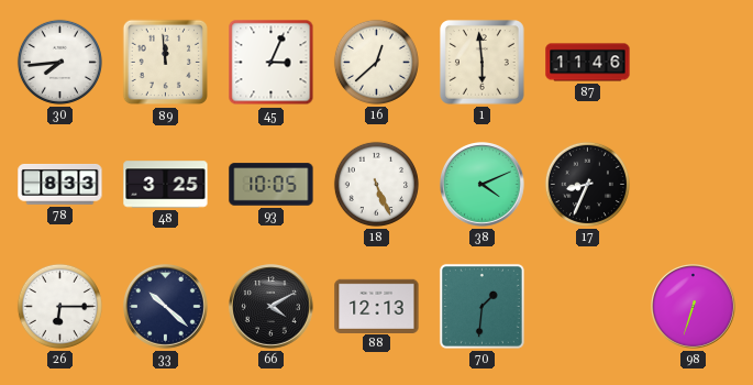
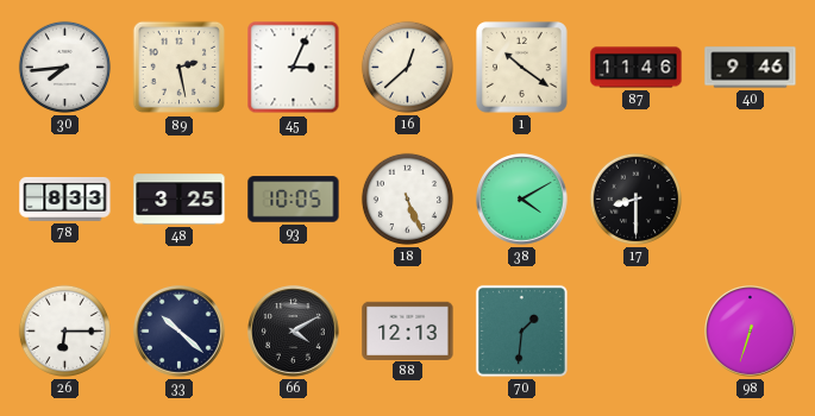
89: 11:59 -> 2:28
1: 5:59 -> 10:21
40: none -> 9:46
38: 4:11 -> 4:10
17: 8:34 -> 8:30
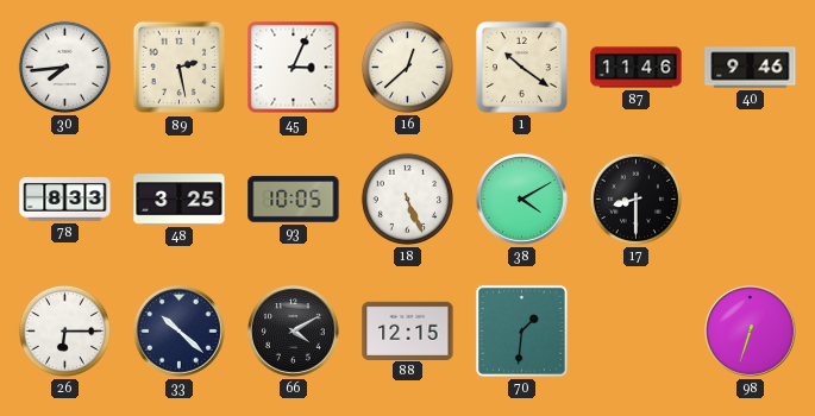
88: 12:13 -> 12:15
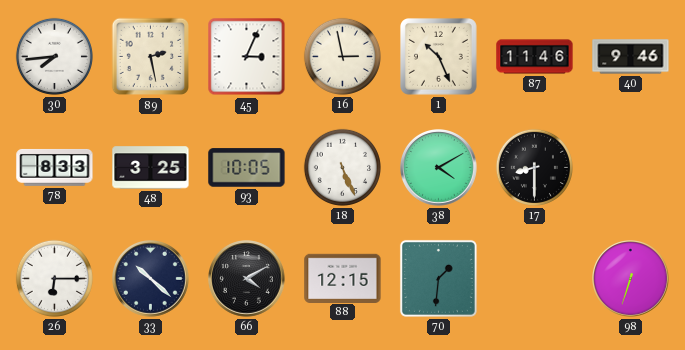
16: 12:38 -> 2:58
1: 10:21 -> 10:26
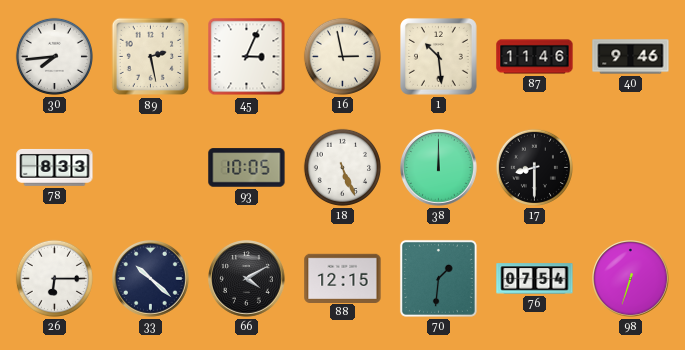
1: 10:26 -> 10:29
48: 3:25 -> none
38: 4:10 -> 12:00
76: none -> 07:54
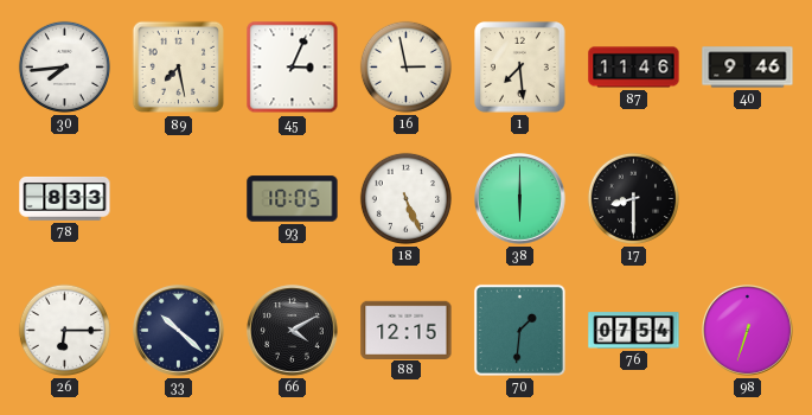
89: 2:28 -> 7:28
1: 10:29 -> 7:29
38: 12:00 -> 6:00
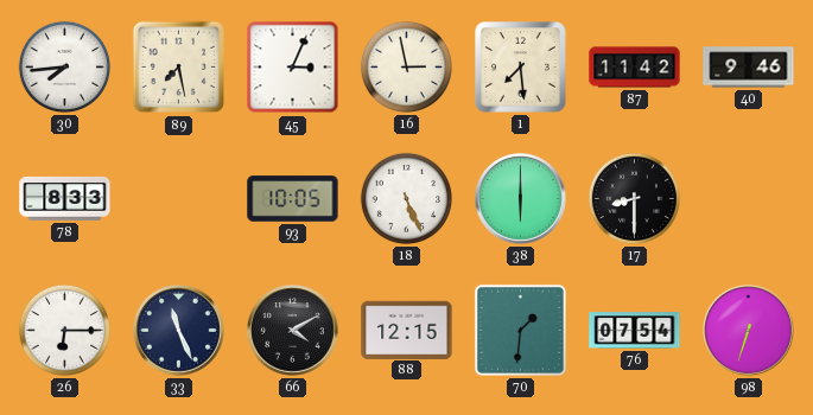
87: 11:46 -> 11:42
33: 10:22 -> 11:26
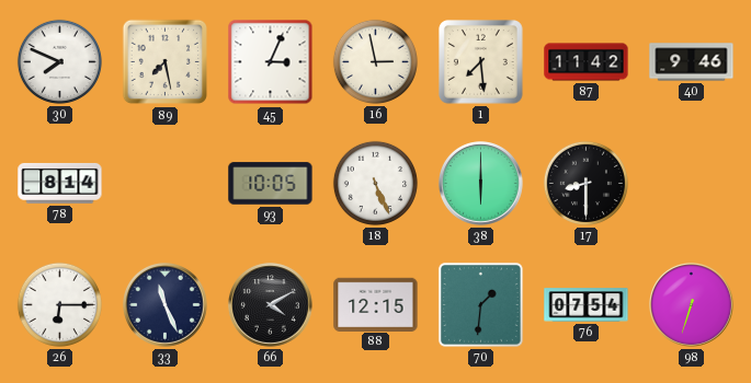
30: 7:44 -> 7:49
78: 8:33 -> 8:14
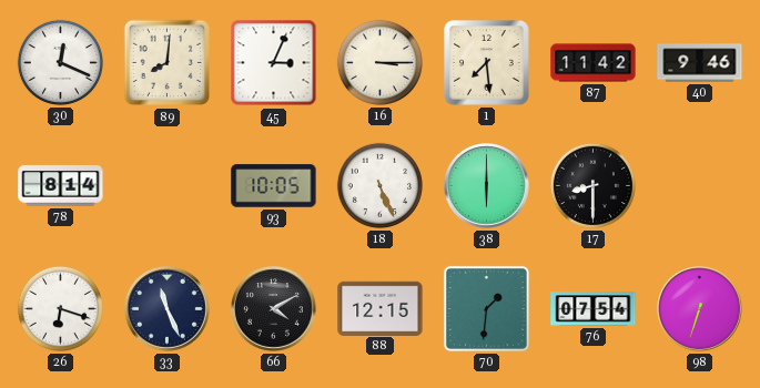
30: 7:49 -> 12:19
89: 7:28 -> 8:01
16: 2:58 -> 3:15
26: 6:15 -> 6:18
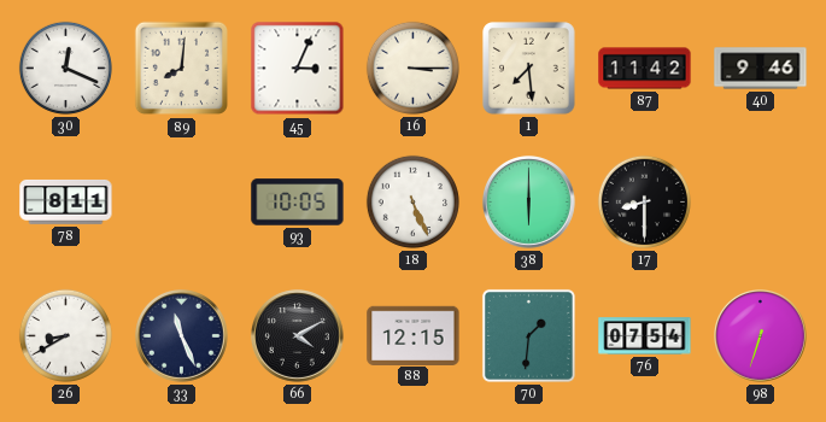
78: 8:14 -> 8:11
26: 6:18 -> 8:40
